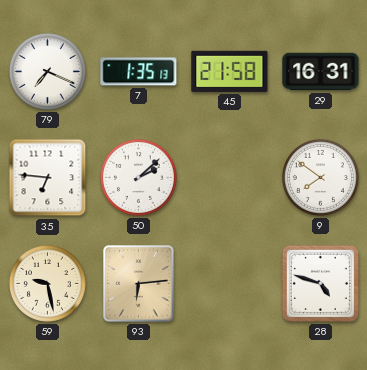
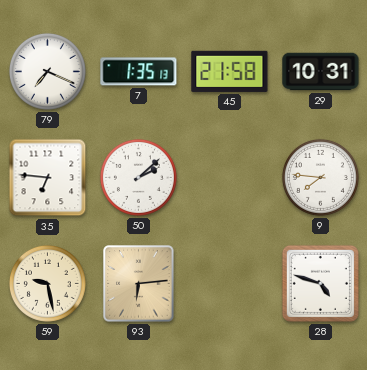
29: 16:31 -> 10:31
9: 7:51 -> 7:46
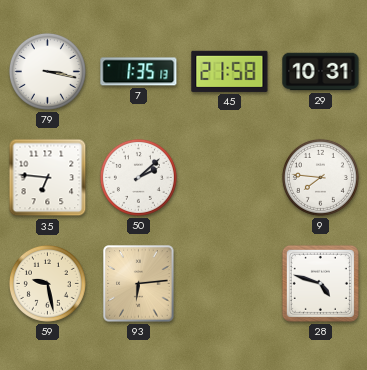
79: 7:19 -> 3:17
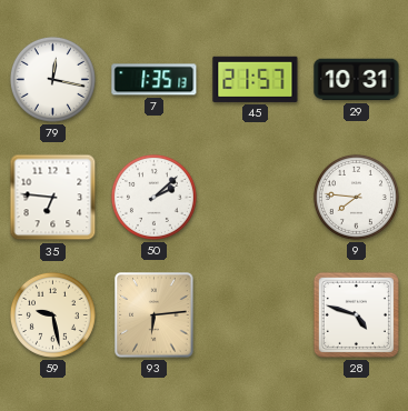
79: 3:17 -> 12:17
45: 21:58 -> 21:57
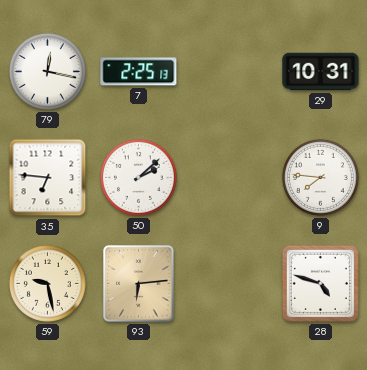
7: 1:35 -> 2:25
45: 21:57 -> none
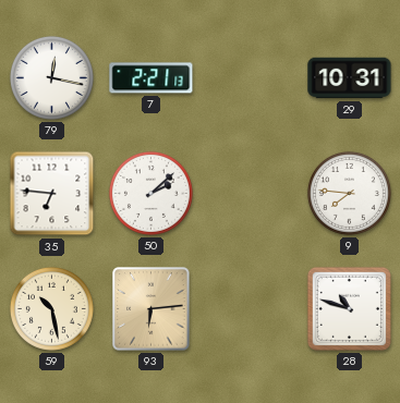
7: 2:25 -> 2:21
59: 9:28 -> 10:28
28: 4:48 -> 10:48
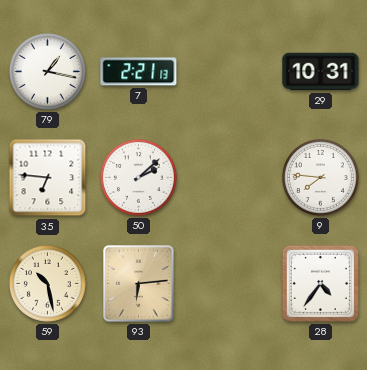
79: 12:17 -> 1:17
28: 10:48 -> 4:36
